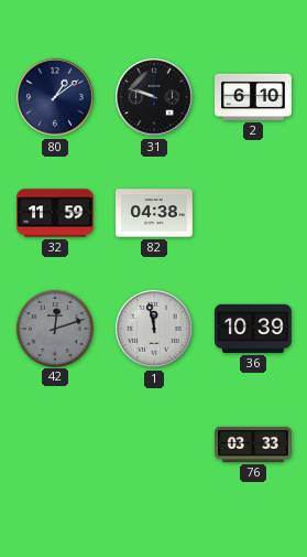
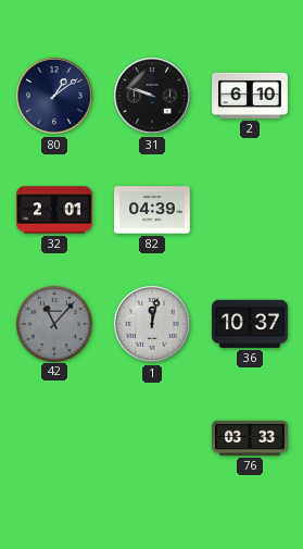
32: 11:59 -> 2:01
82: 04:38 -> 04:39
42: 12:12 -> 11:07
1: 11:58 -> 12:02
36: 10:39 -> 10:37
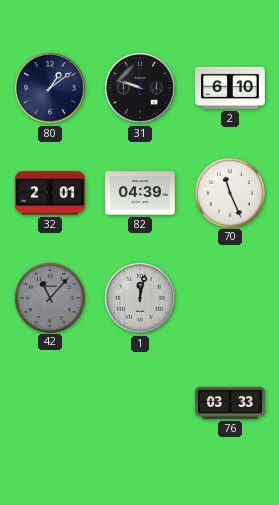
70: none -> 11:26
36: 10:37 -> none
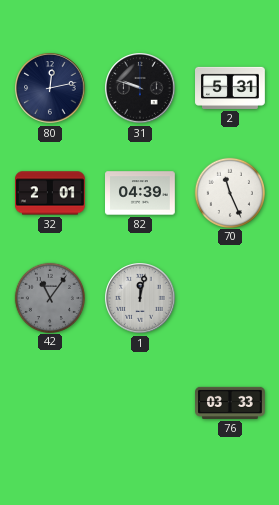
80: 1:09 -> 12:13
2: 6:10 -> 5:31
42: 11:07 -> 11:06
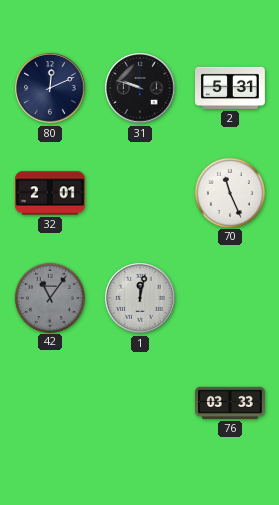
80: 12:13 -> 12:11
82: 04:39 -> none
